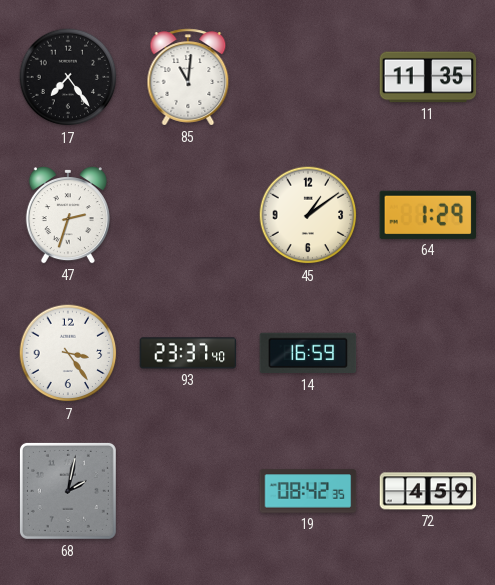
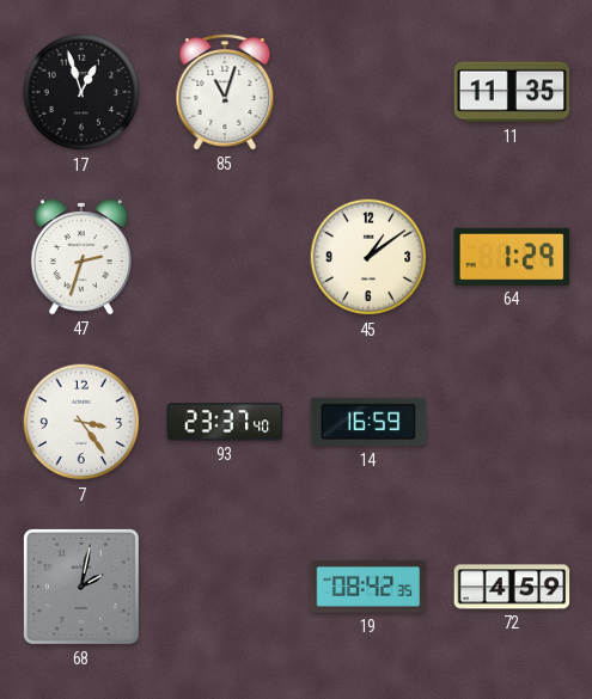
17: 7:24 -> 12:57
85: 11:01 -> 11:03
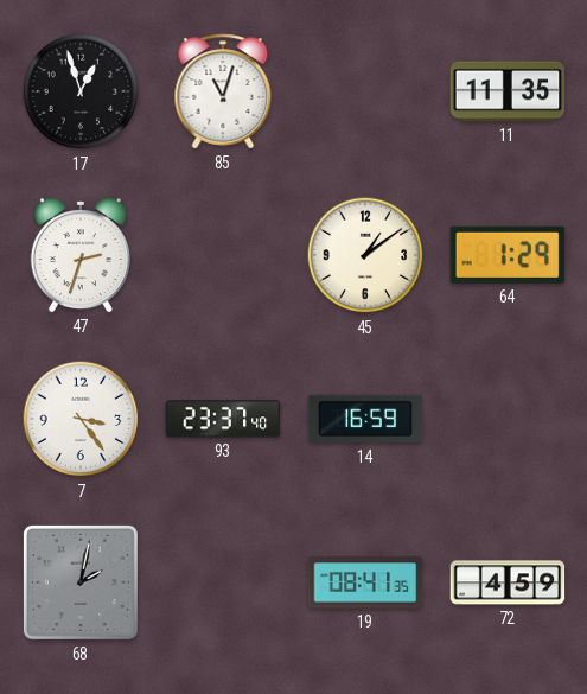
19: 08:42 -> 08:41
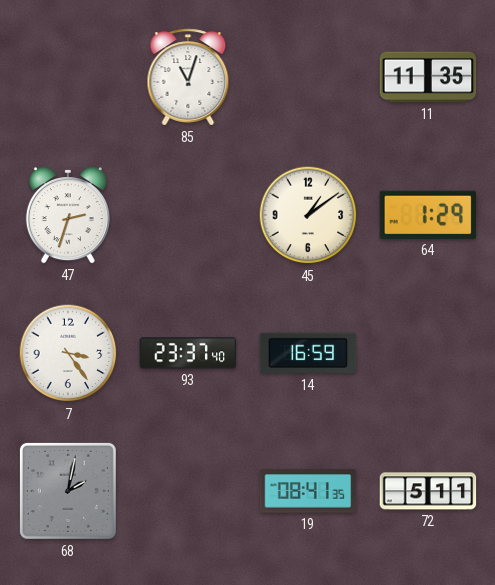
17: 12:57 -> none
72: 4:59 -> 5:11
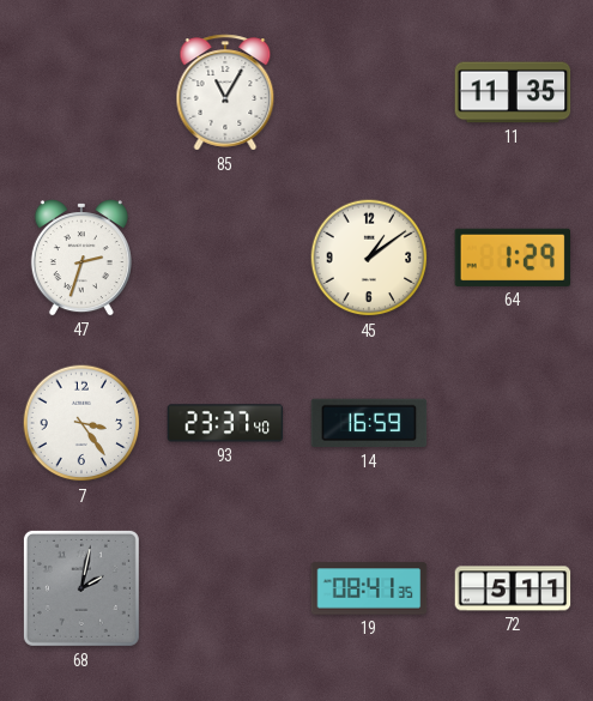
85: 11:03 -> 11:05
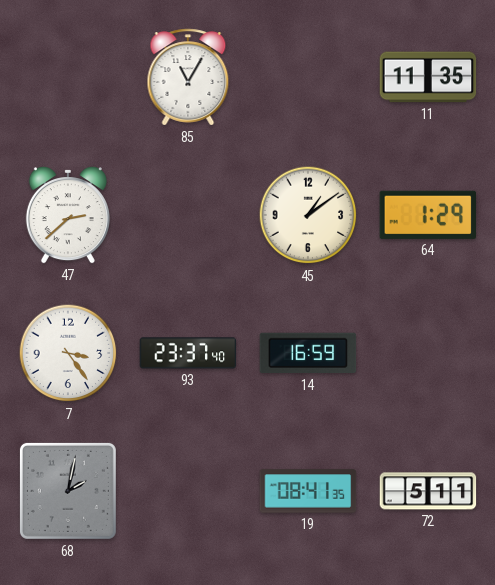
47: 2:33 -> 2:38
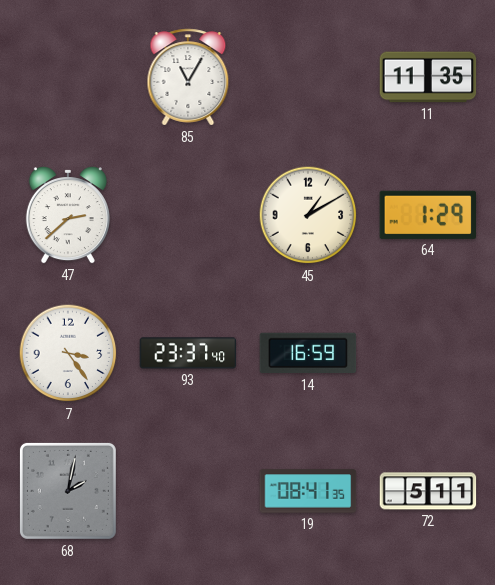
45: 1:09 -> 1:10
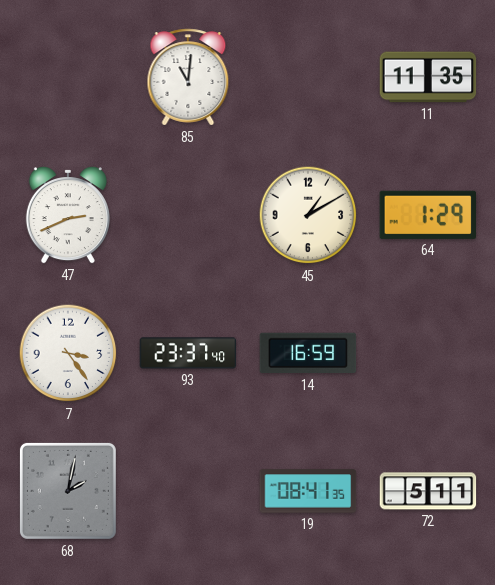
85: 11:05 -> 11:01
47: 2:38 -> 2:41
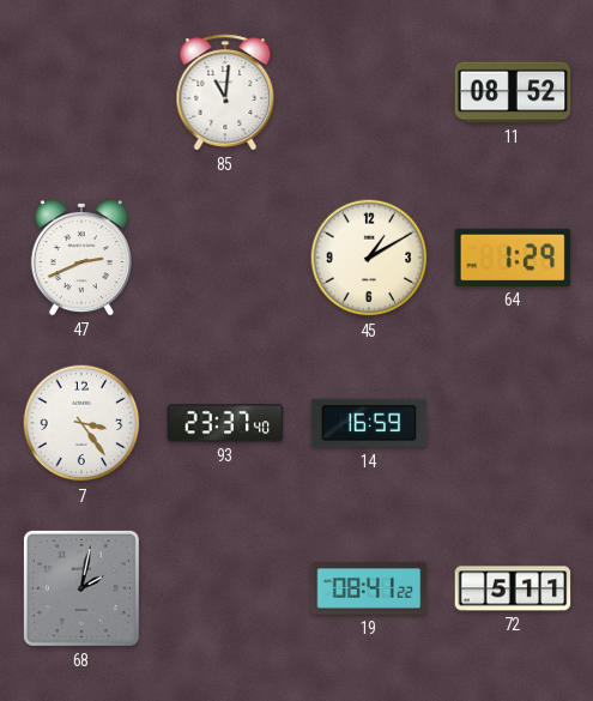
11: 11:35 -> 08:52
19: 08:41:35 -> 08:41:22
